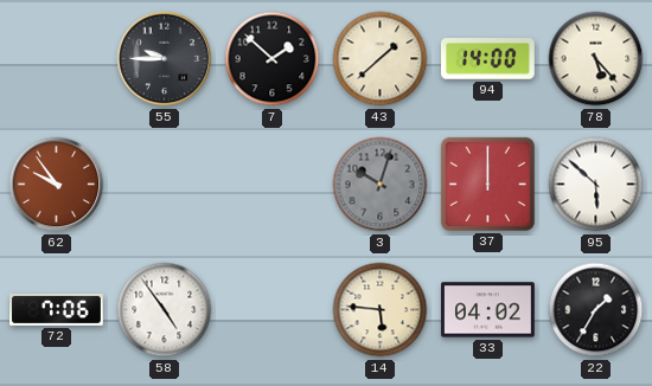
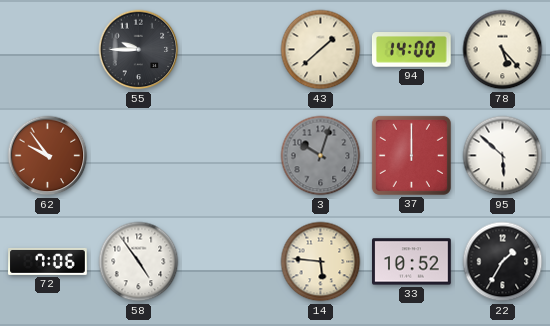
7: 1:52 -> none
33: 04:02 -> 10:52
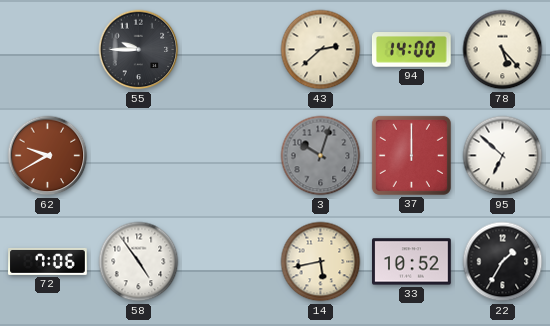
43: 1:38 -> 2:38
62: 9:54 -> 9:40
95: 5:52 -> 6:52
14: 5:46 -> 5:43
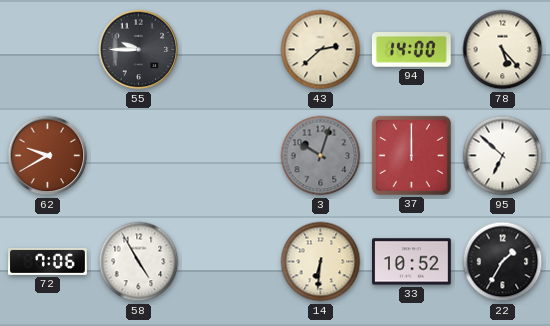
58: 4:54 -> 4:55
14: 5:43 -> 6:31
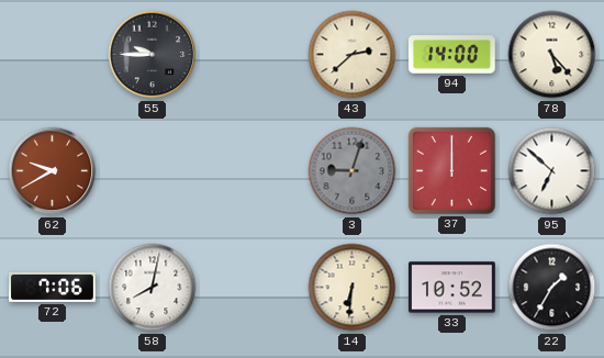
3: 10:03 -> 9:03
58: 4:55 -> 8:02
